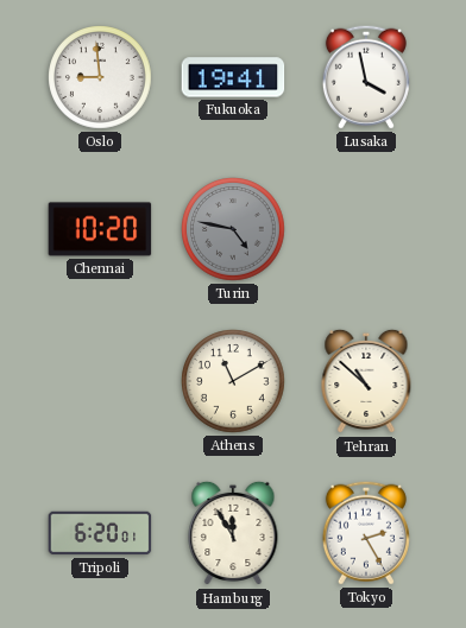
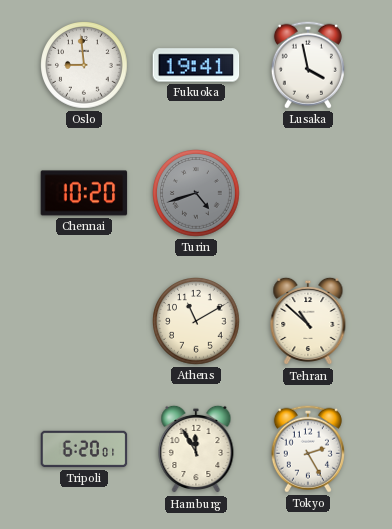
Turin: 4:47 -> 4:42
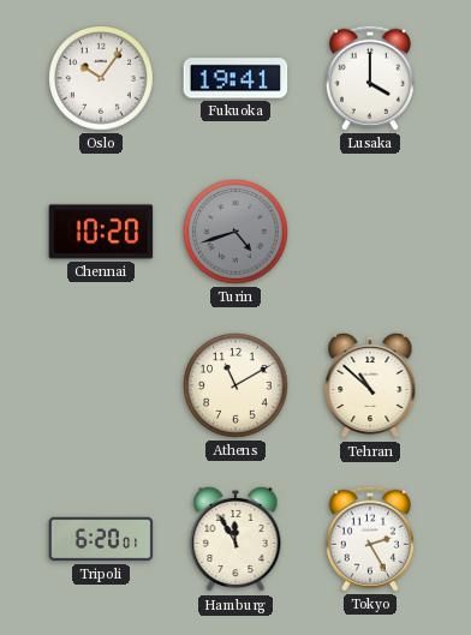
Oslo: 8:59 -> 10:06
Lusaka: 3:58 -> 4:00
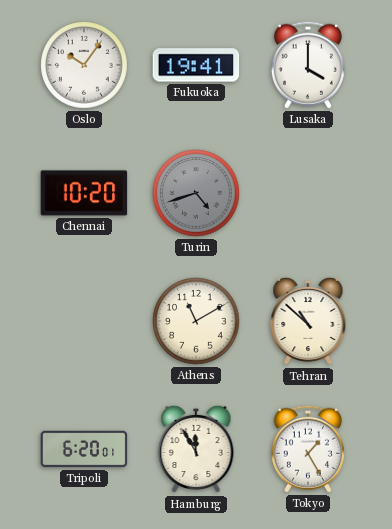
Tokyo: 2:25 -> 1:25
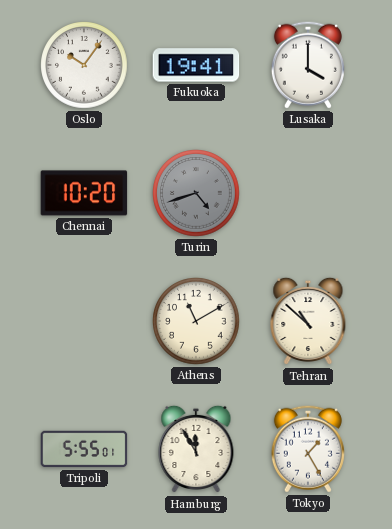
Tripoli: 6:20 -> 5:55
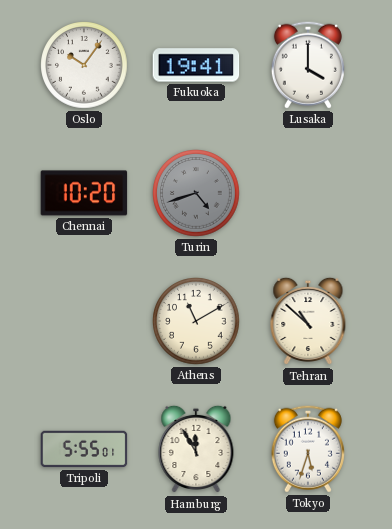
Tokyo: 1:25 -> 5:33
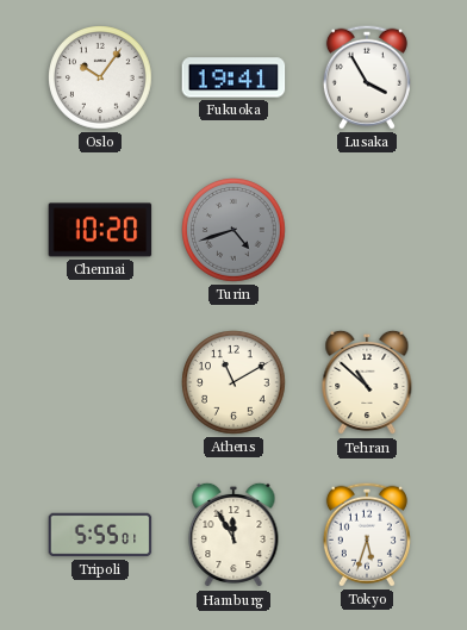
Lusaka: 4:00 -> 3:55
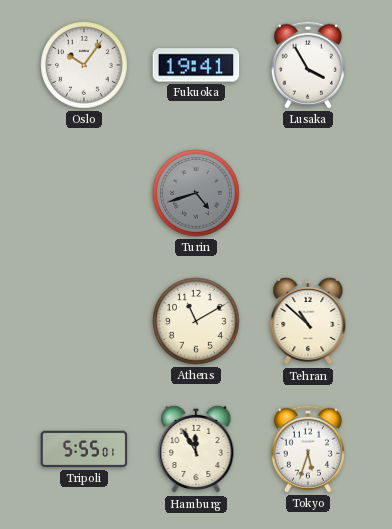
Chennai: 10:20 -> none
